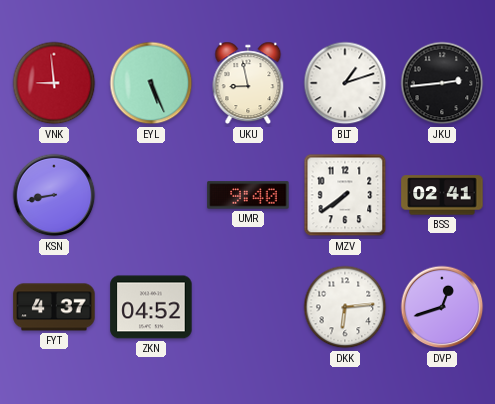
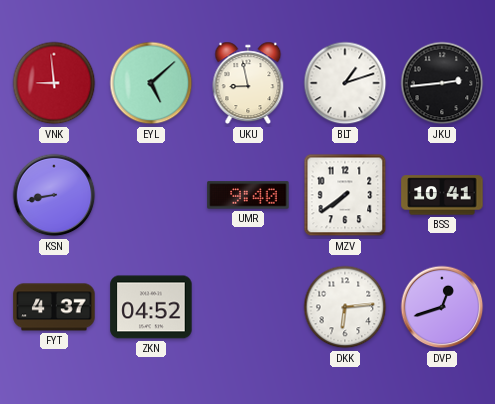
EYL: 5:26 -> 5:08
BSS: 02:41 -> 10:41
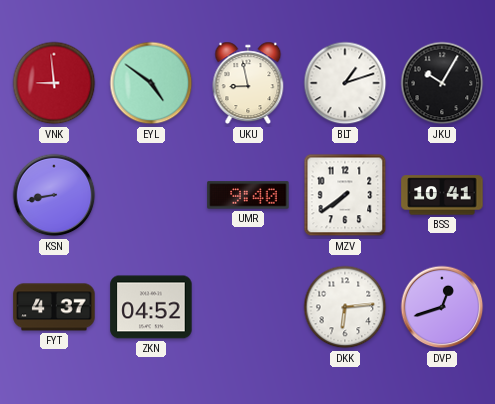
EYL: 5:08 -> 4:51
JKU: 2:44 -> 10:05
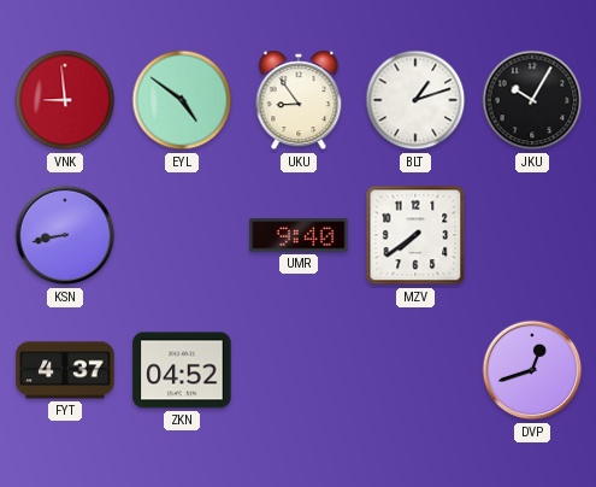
UKU: 8:58 -> 8:54
BSS: 10:41 -> none
DKK: 6:14 -> none
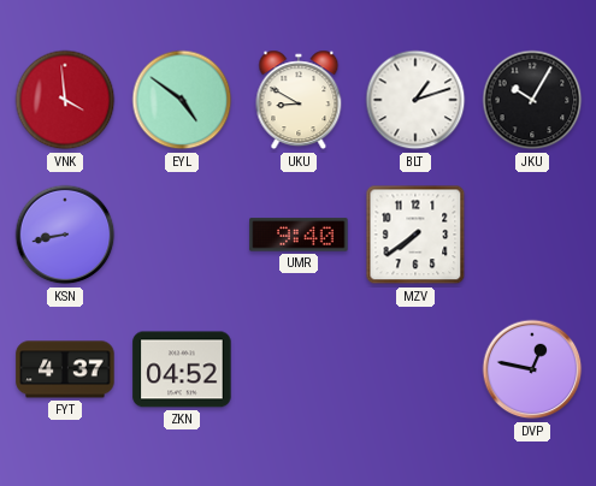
VNK: 8:59 -> 3:59
UKU: 8:54 -> 8:50
DVP: 12:42 -> 12:47
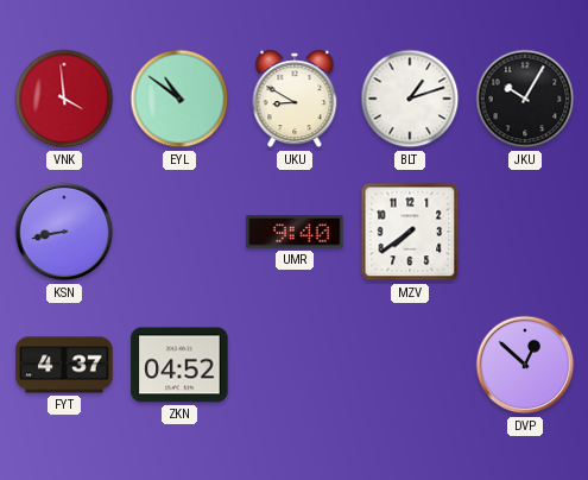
EYL: 4:51 -> 10:51
DVP: 12:47 -> 12:52
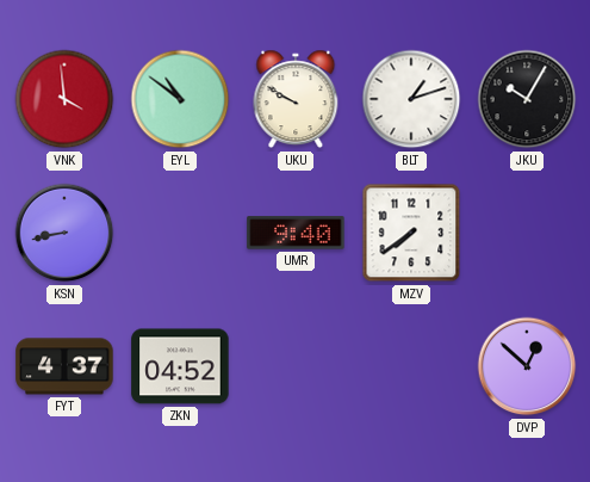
UKU: 8:50 -> 9:50
